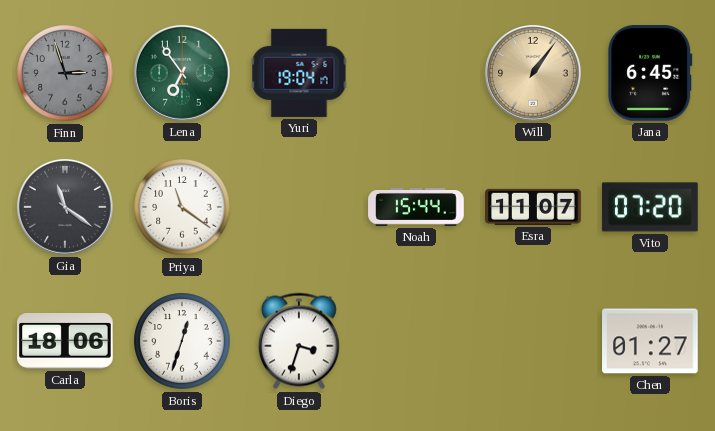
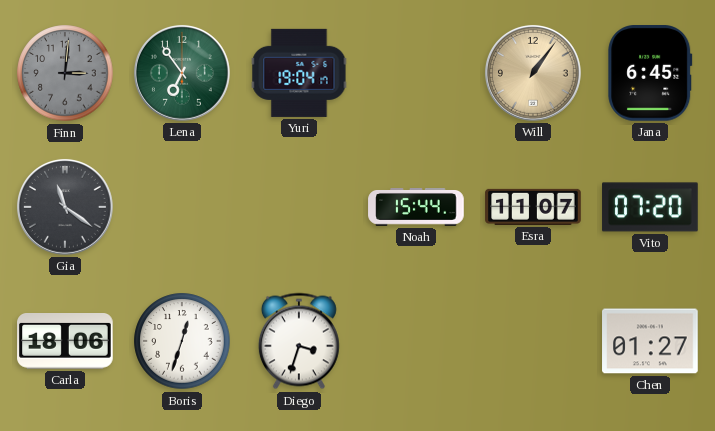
Finn: 2:57 -> 3:01
Priya: 11:21 -> none
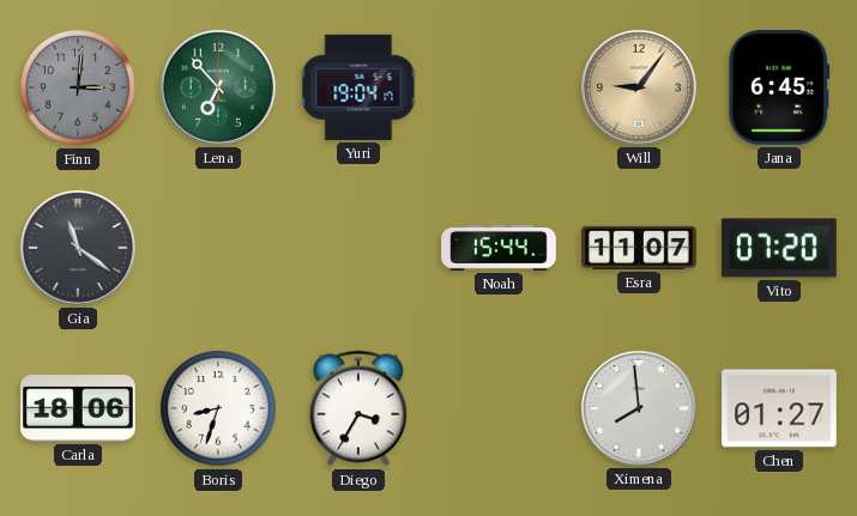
Lena: 6:54 -> 6:53
Will: 1:06 -> 9:06
Boris: 12:33 -> 8:33
Diego: 3:33 -> 3:35
Ximena: none -> 7:59
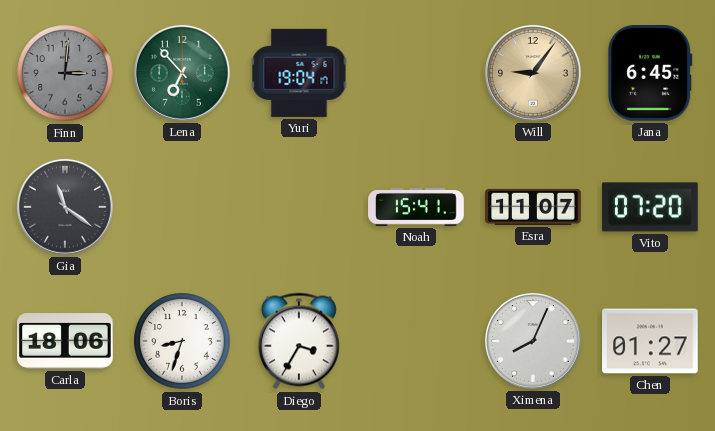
Noah: 15:44 -> 15:41
Ximena: 7:59 -> 8:04
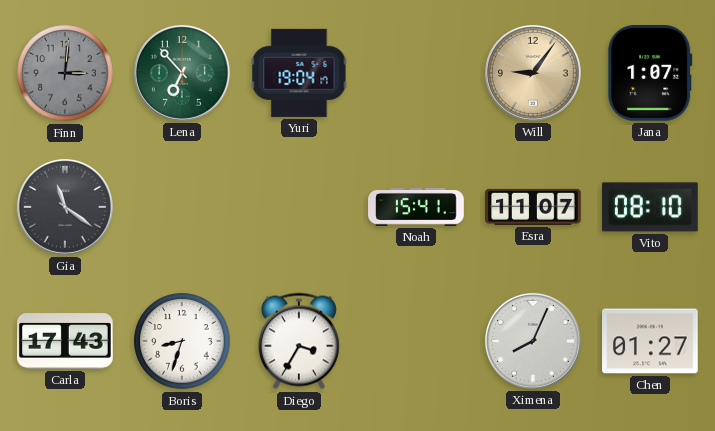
Jana: 6:45 -> 1:07
Vito: 07:20 -> 08:10
Carla: 18:06 -> 17:43
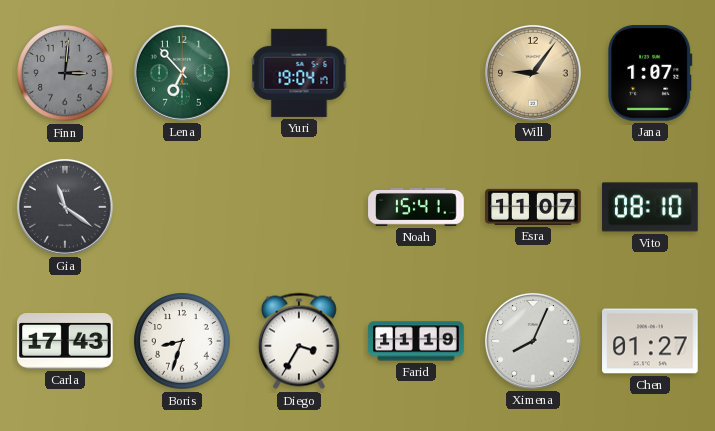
Farid: none -> 11:19
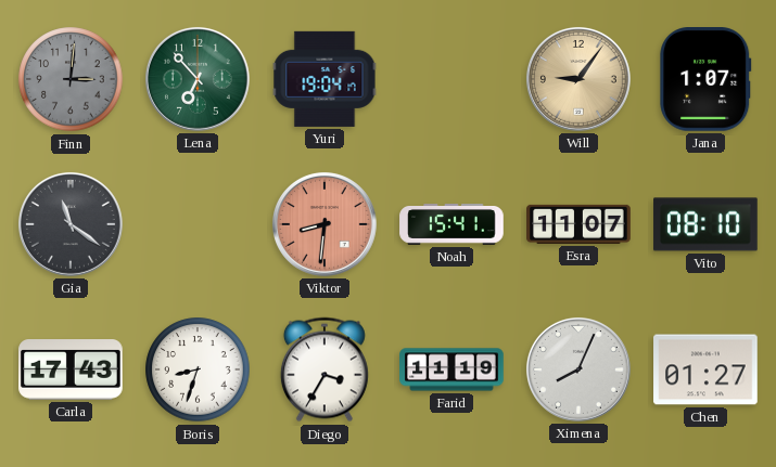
Viktor: none -> 8:31
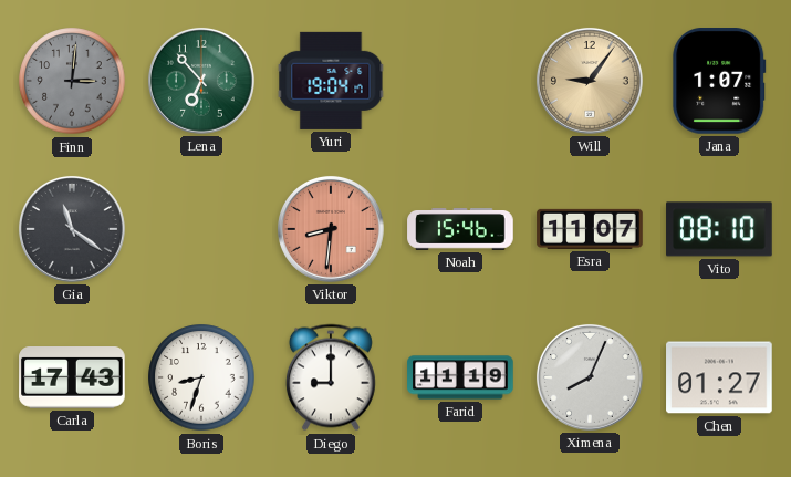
Noah: 15:41 -> 15:46
Diego: 3:35 -> 9:00
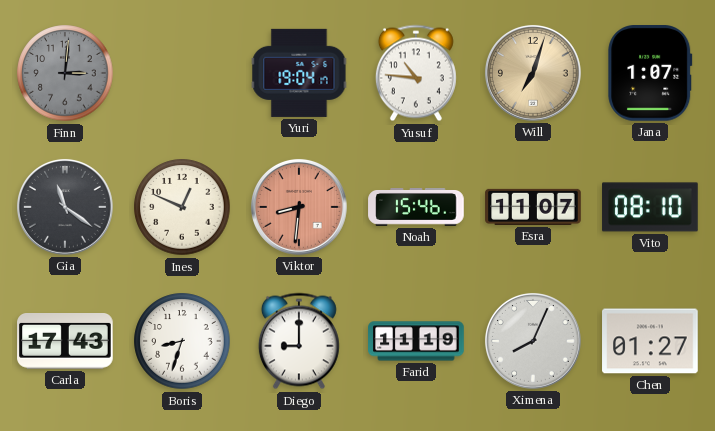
Lena: 6:53 -> none
Yusuf: none -> 10:46
Will: 9:06 -> 7:03
Ines: none -> 12:49
